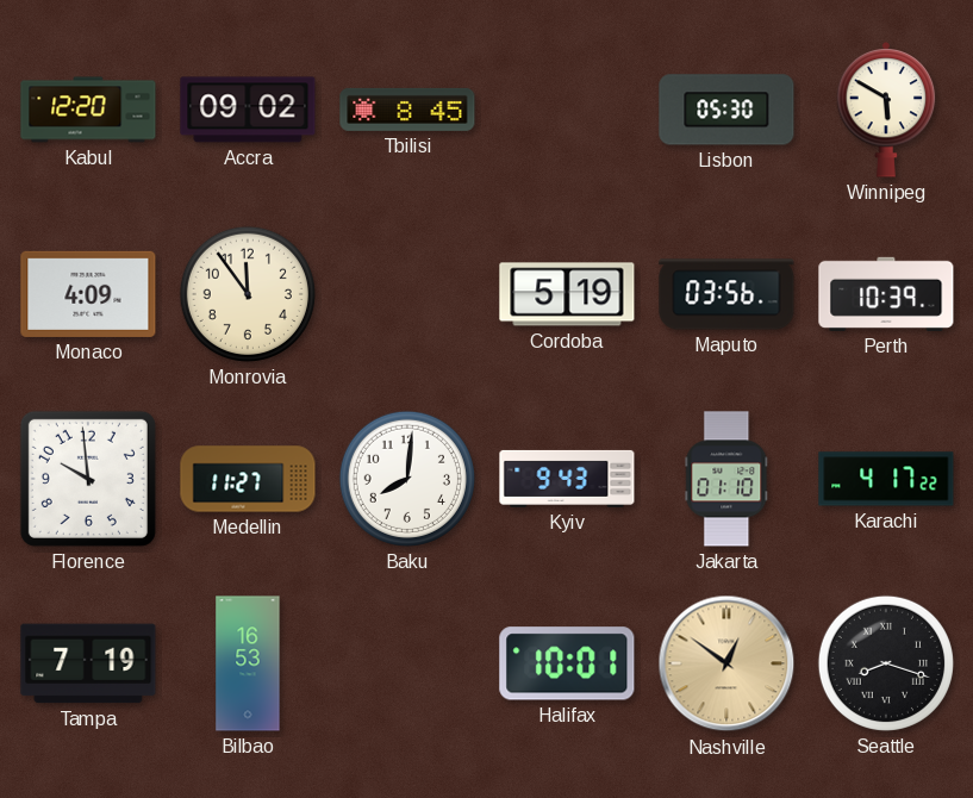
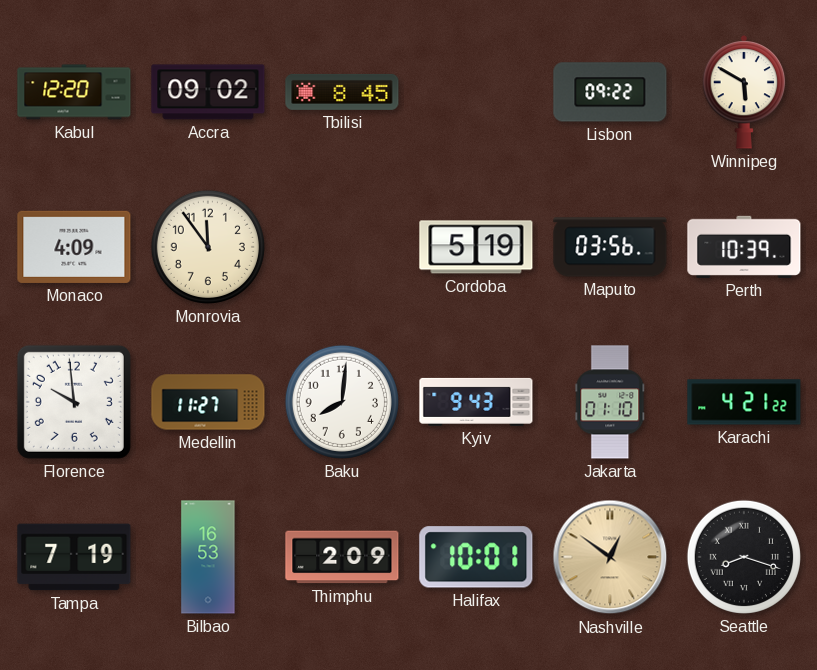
Lisbon: 05:30 -> 09:22
Karachi: 4:17 -> 4:21
Thimphu: none -> 2:09
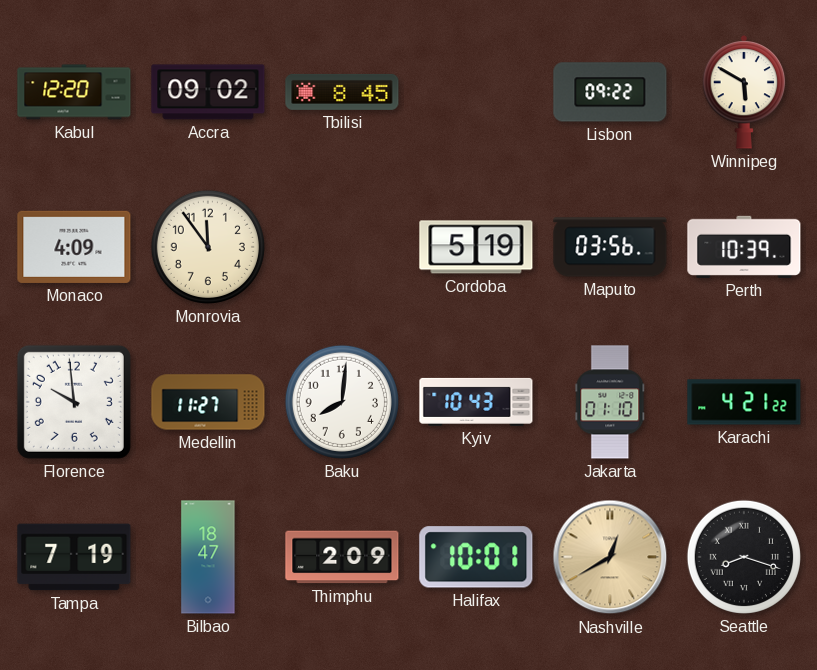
Kyiv: 9:43 -> 10:43
Bilbao: 16:53 -> 18:47
Nashville: 12:51 -> 12:40
